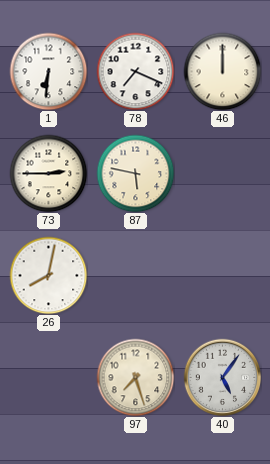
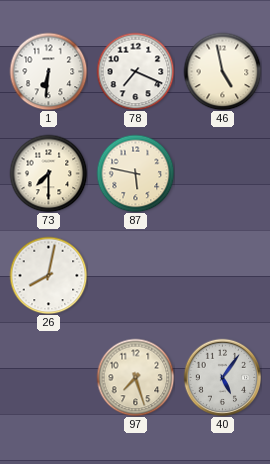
46: 12:00 -> 4:58
73: 2:45 -> 7:30
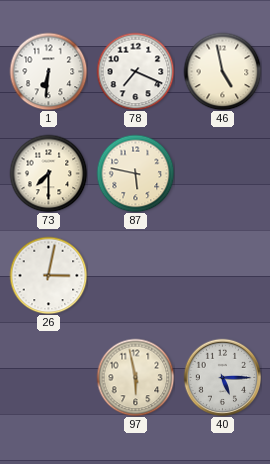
26: 8:02 -> 3:02
97: 7:27 -> 5:58
40: 5:06 -> 5:15
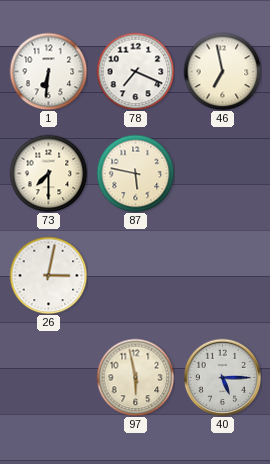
46: 4:58 -> 6:58
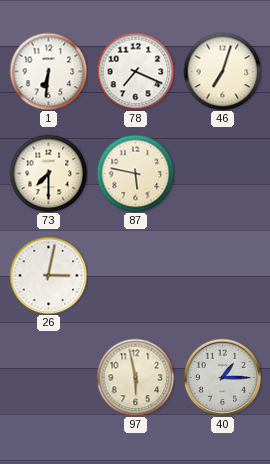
46: 6:58 -> 7:03
40: 5:15 -> 1:15
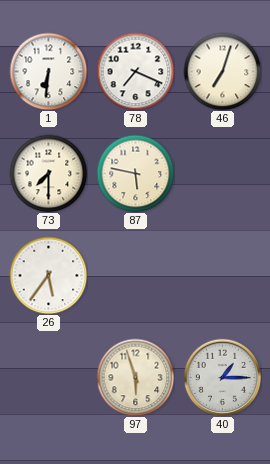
26: 3:02 -> 5:36
97: 5:58 -> 5:57
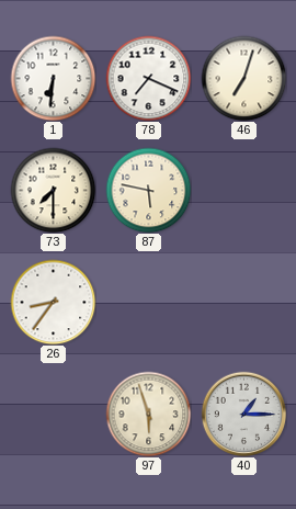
26: 5:36 -> 8:36
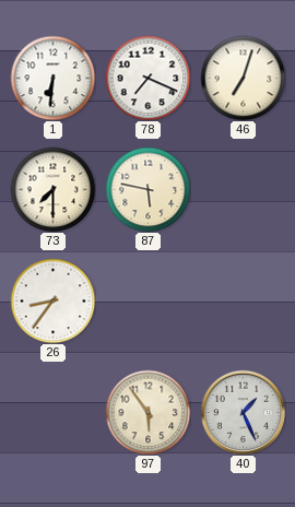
97: 5:57 -> 5:54
40: 1:15 -> 1:26
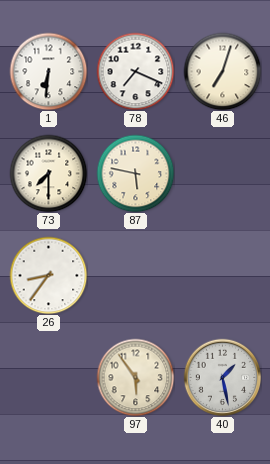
40: 1:26 -> 1:28
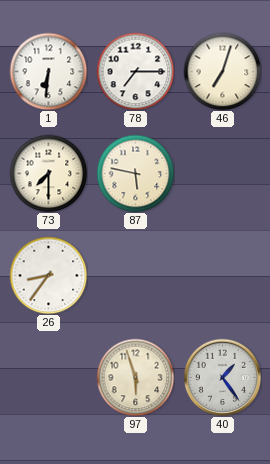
78: 7:19 -> 7:15
97: 5:54 -> 5:57
40: 1:28 -> 1:24
